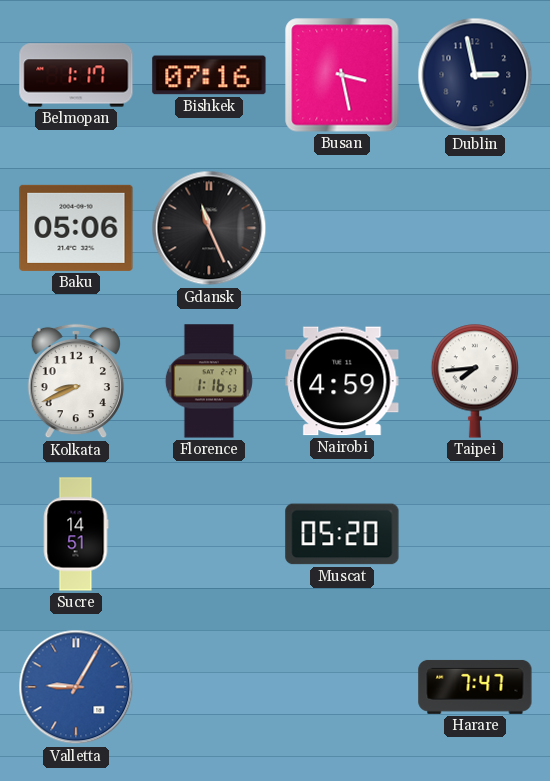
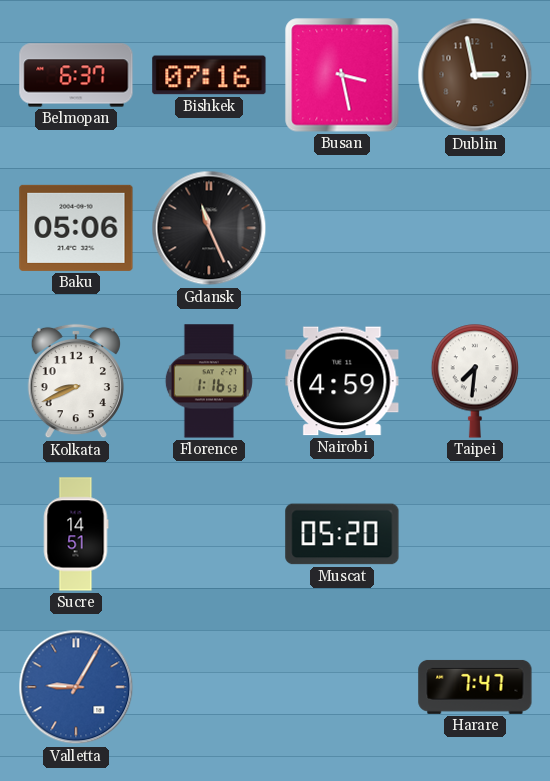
Belmopan: 1:17 -> 6:37
Dublin dial: navy -> brown
Taipei: 7:44 -> 7:31
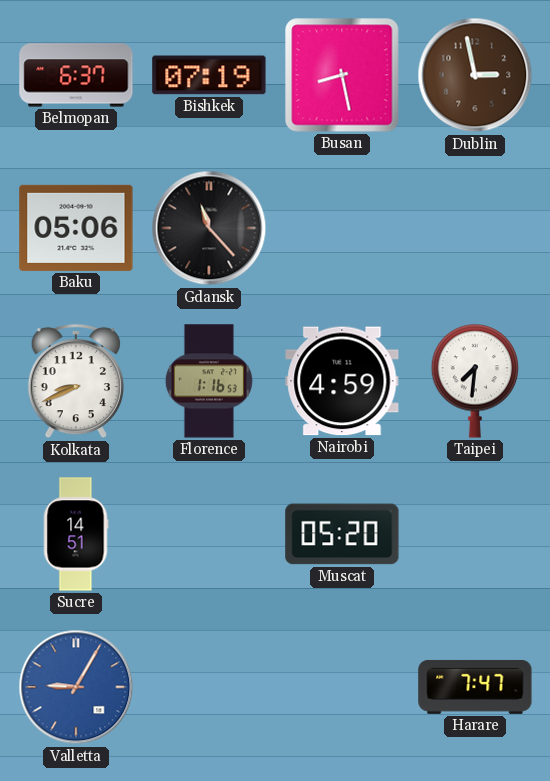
Bishkek: 07:16 -> 07:19
Busan: 3:28 -> 8:28
Gdansk: 11:26 -> 11:23
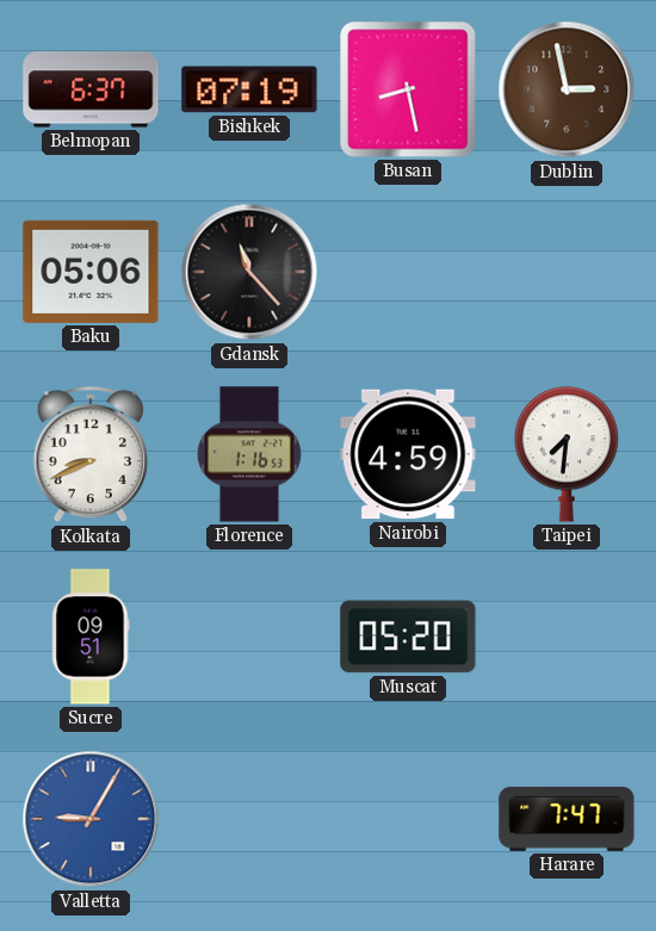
Sucre: 14:51 -> 09:51
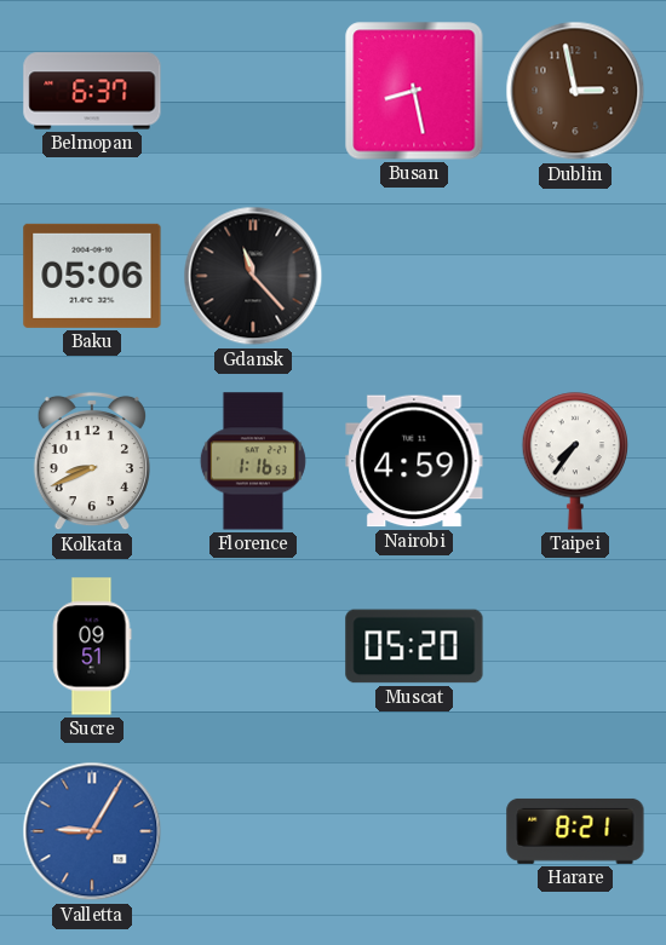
Bishkek: 07:19 -> none
Taipei: 7:31 -> 7:36
Harare: 7:47 -> 8:21
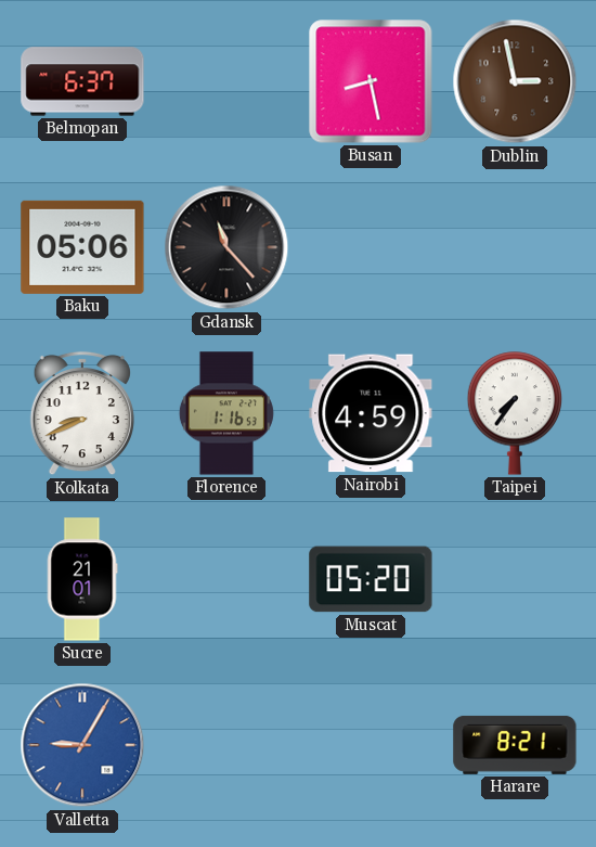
Sucre: 09:51 -> 21:01
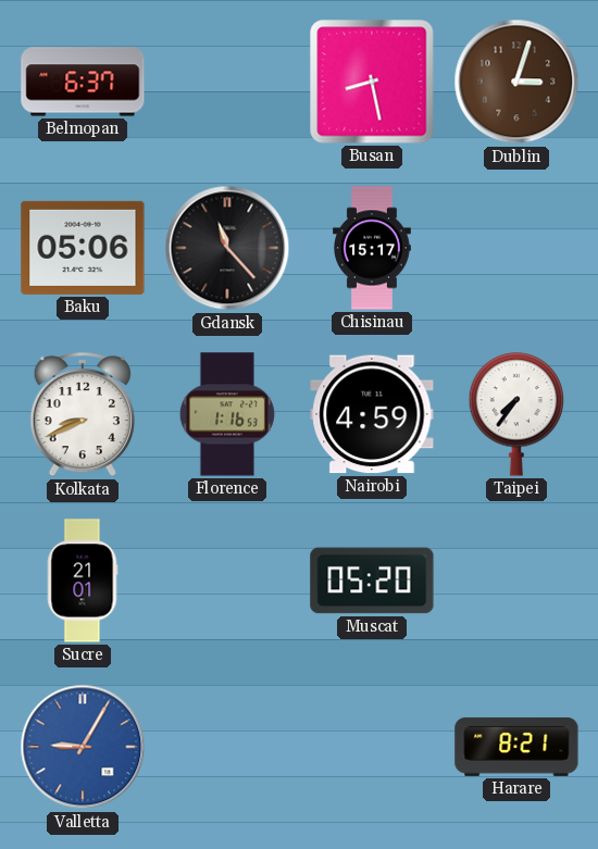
Dublin: 2:58 -> 3:03
Chisinau: none -> 15:17
